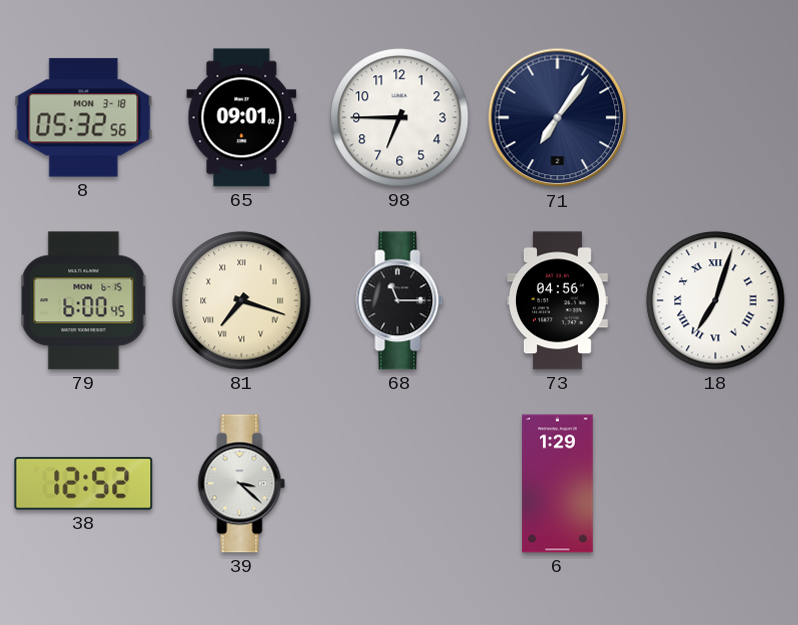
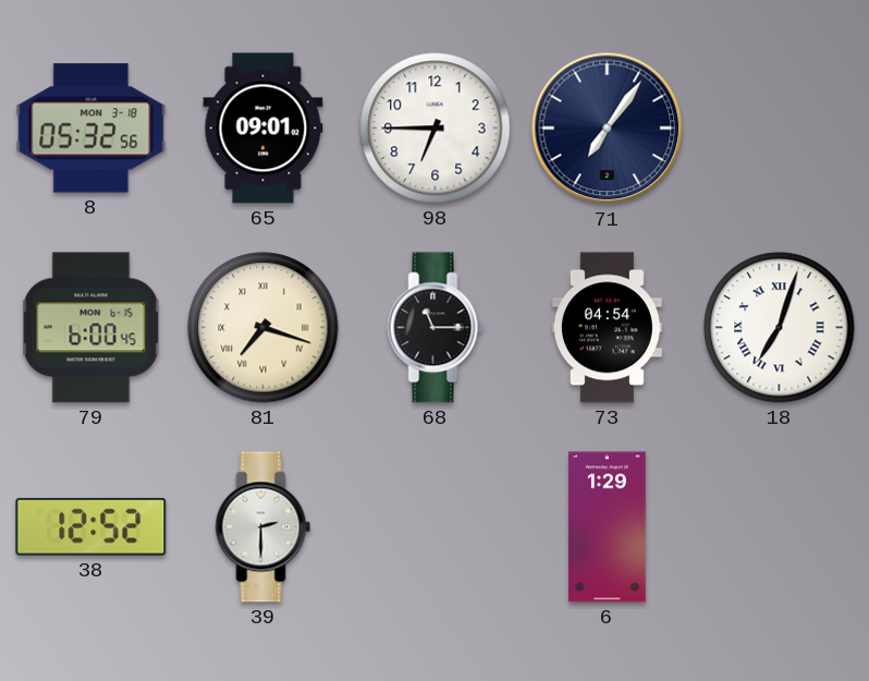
73: 04:56 -> 04:54
39: 3:22 -> 2:30
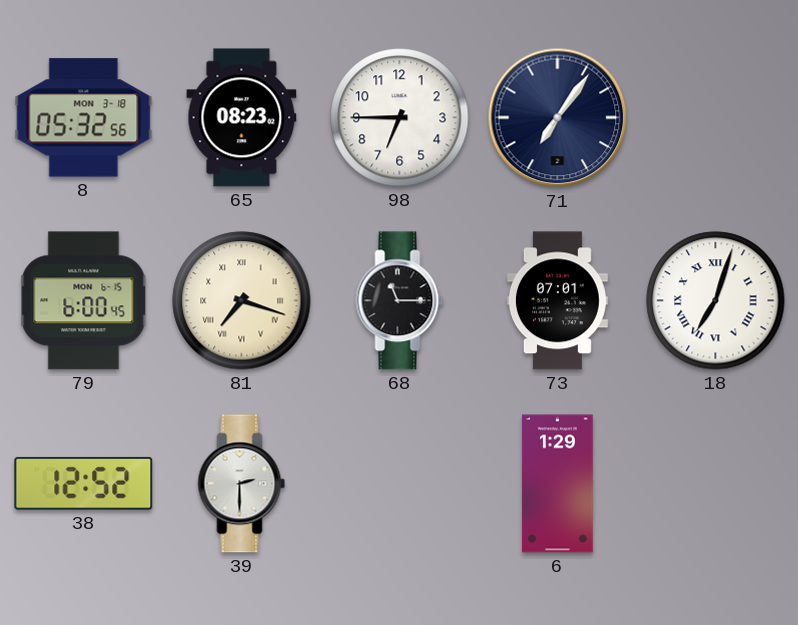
65: 09:01 -> 08:23
73: 04:54 -> 07:01
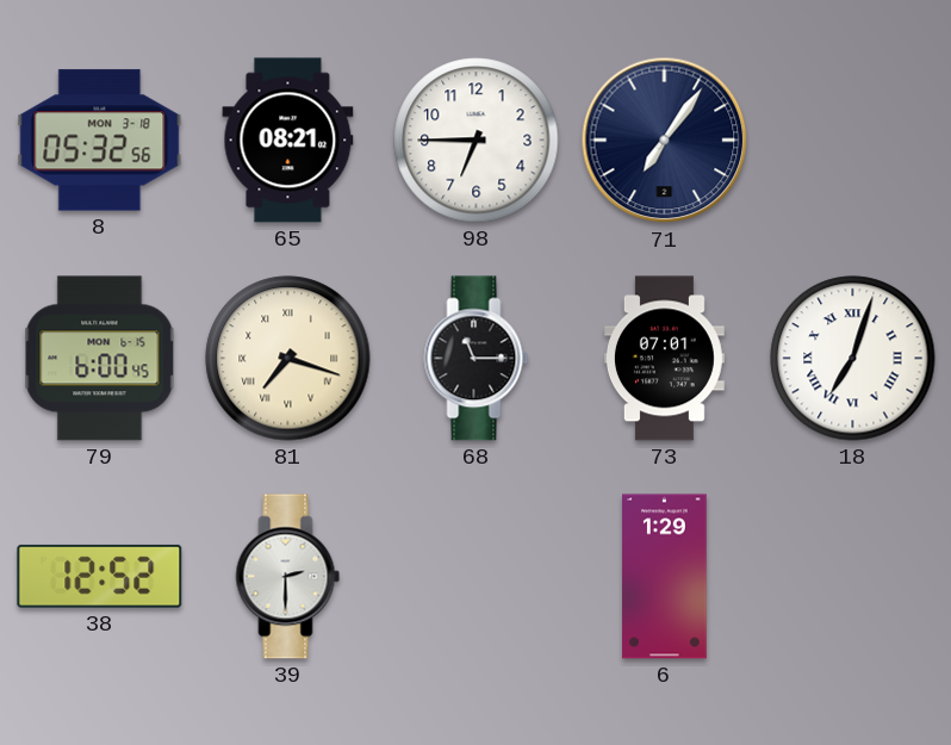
65: 08:23 -> 08:21
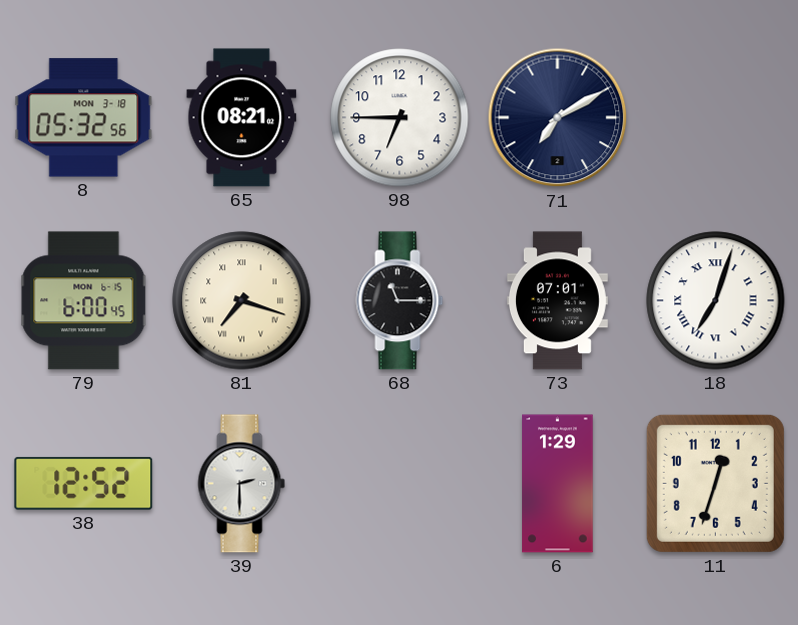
71: 7:06 -> 7:10
11: none -> 12:33
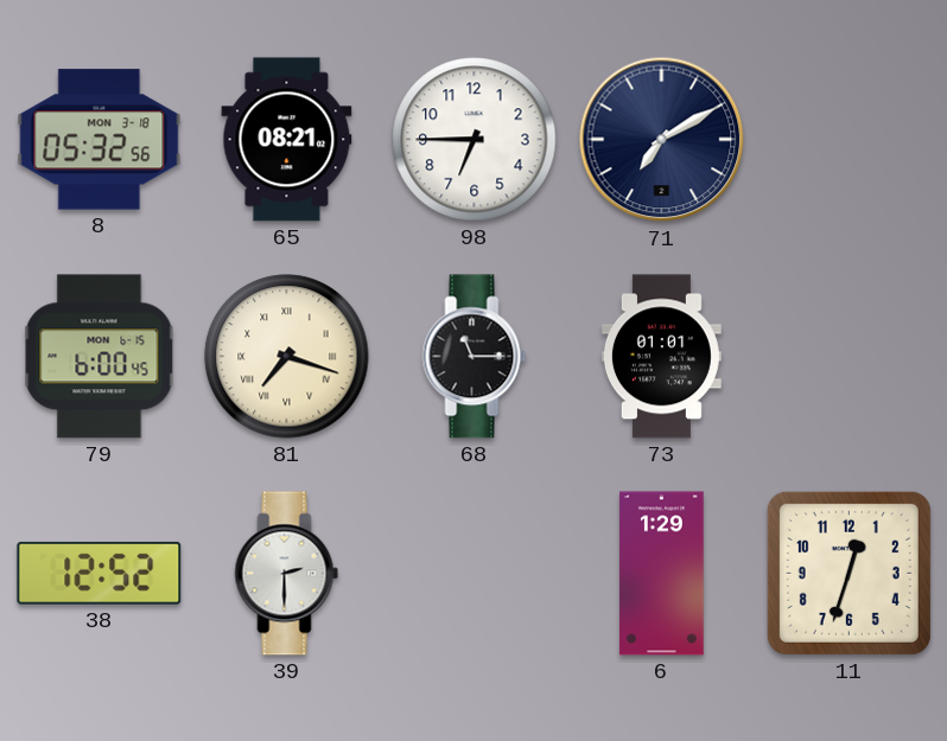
73: 07:01 -> 01:01
18: 7:03 -> none
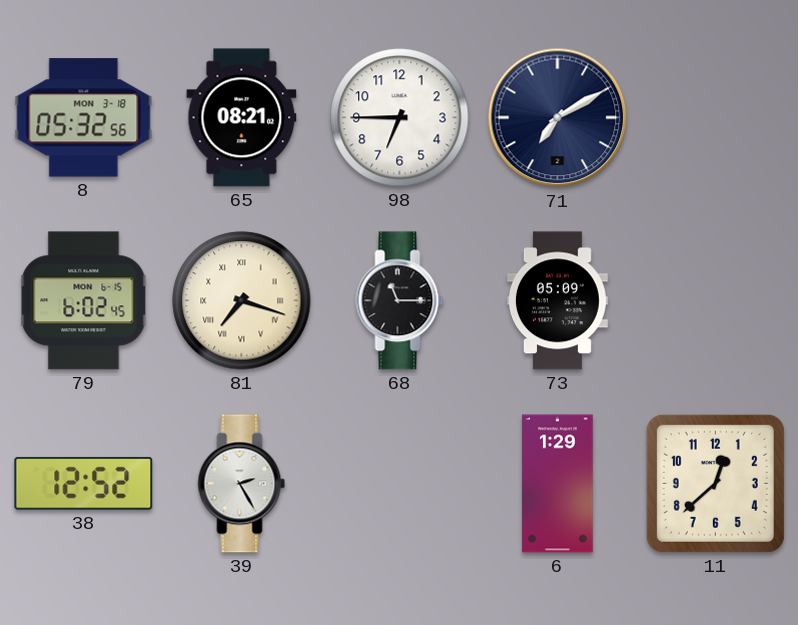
79: 6:00 -> 6:02
73: 01:01 -> 05:09
39: 2:30 -> 2:25
11: 12:33 -> 12:38
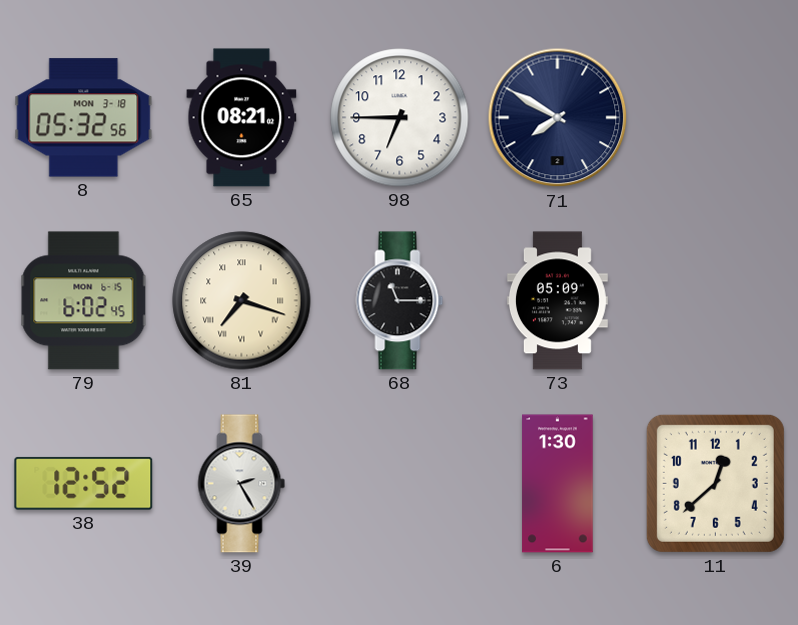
71: 7:10 -> 7:50
6: 1:29 -> 1:30
